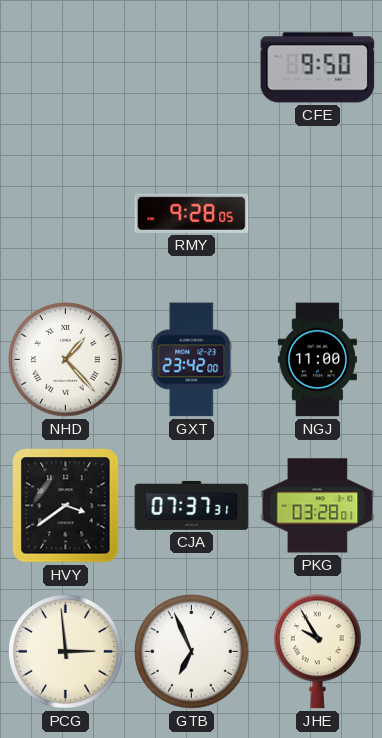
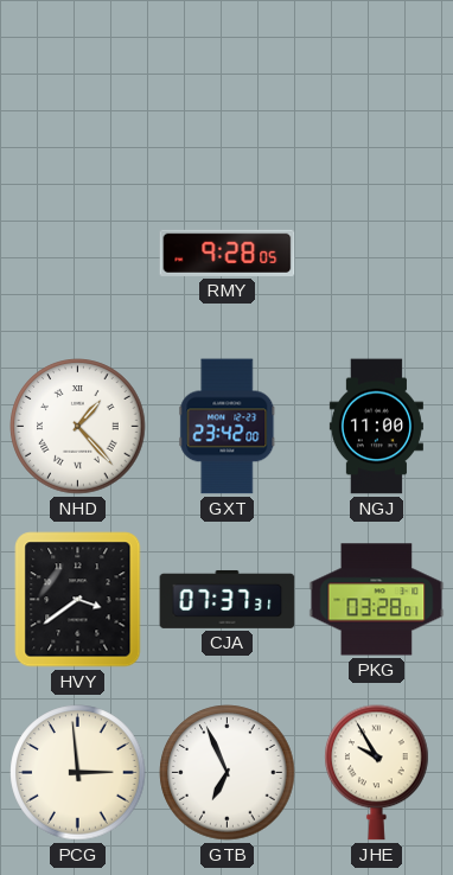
CFE: 9:50 -> none
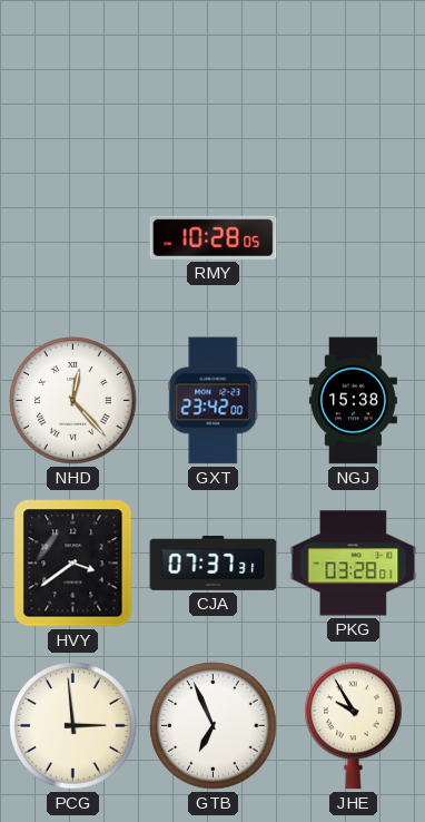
RMY: 9:28 -> 10:28
NHD: 1:23 -> 12:23
NGJ: 11:00 -> 15:38
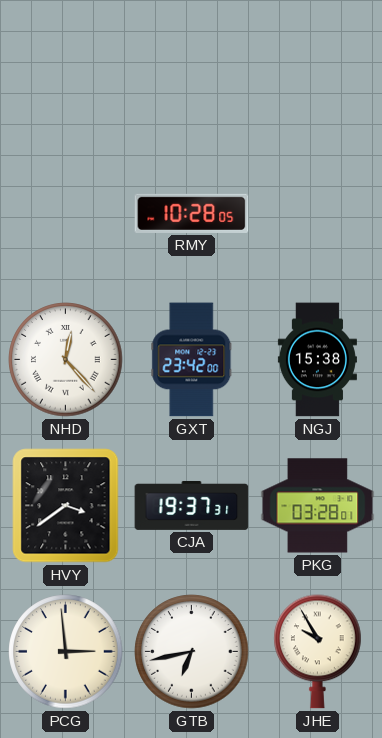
CJA: 07:37 -> 19:37
GTB: 6:56 -> 6:43
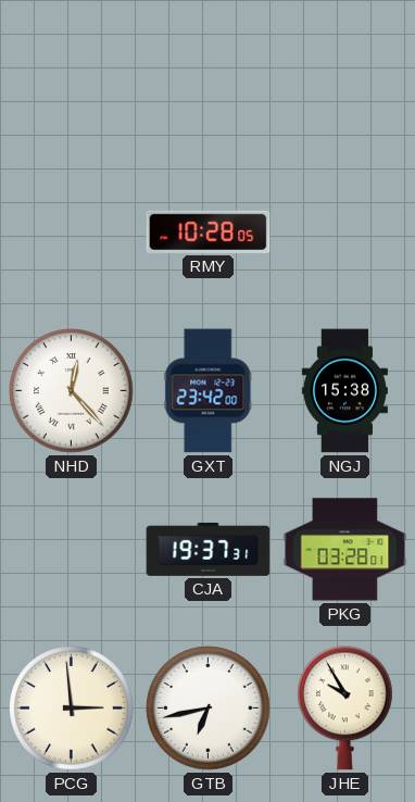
HVY: 3:39 -> none
